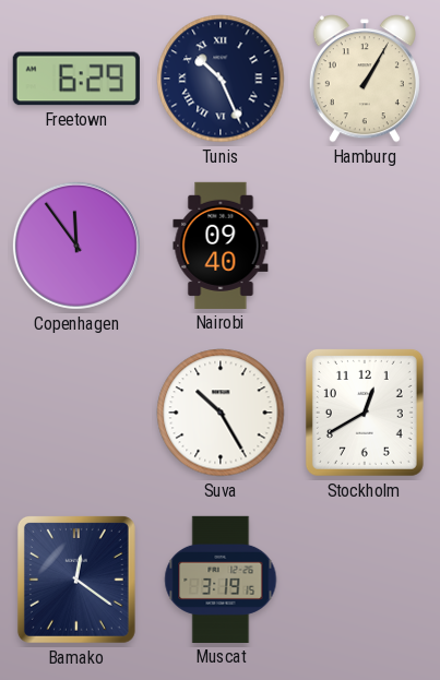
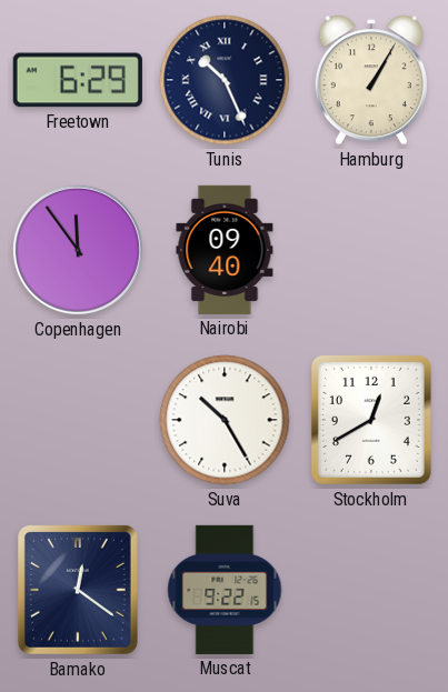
Muscat: 3:19 -> 9:22
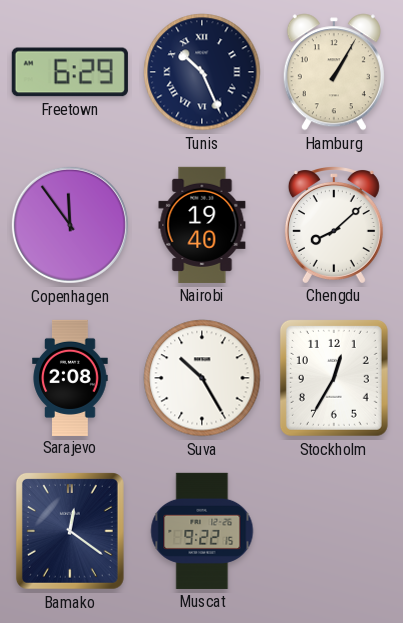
Nairobi: 09:40 -> 19:40
Chengdu: none -> 8:08
Sarajevo: none -> 2:08
Stockholm: 12:40 -> 12:35
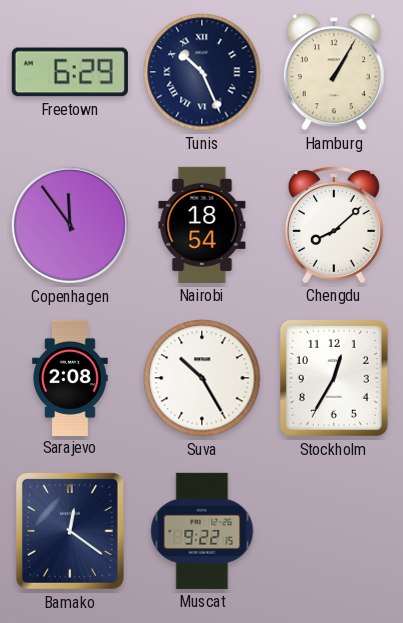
Nairobi: 19:40 -> 18:54
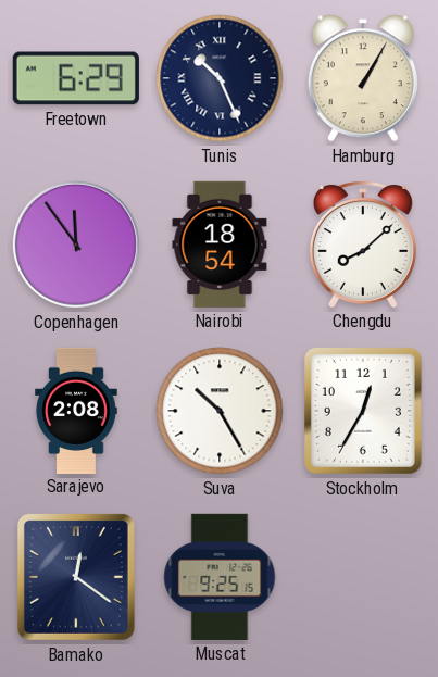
Muscat: 9:22 -> 9:25
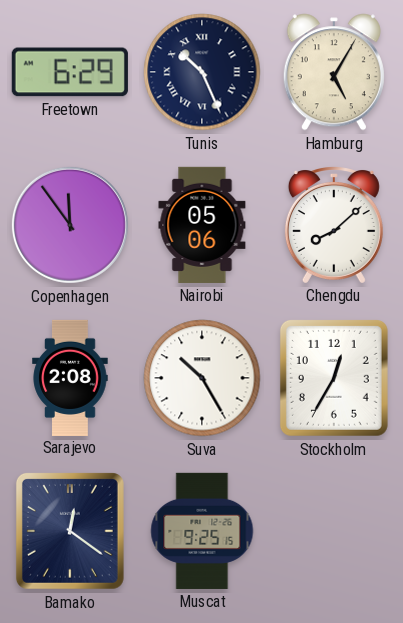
Hamburg: 1:05 -> 5:05
Nairobi: 18:54 -> 05:06
